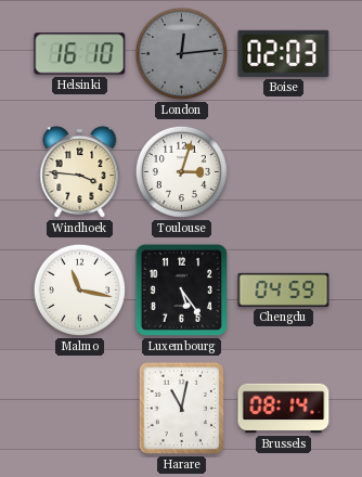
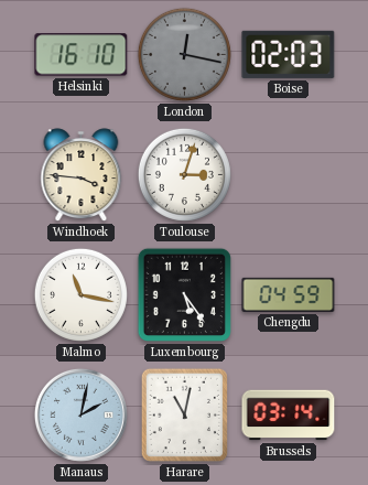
London: 12:14 -> 12:17
Manaus: none -> 2:02
Brussels: 08:14 -> 03:14
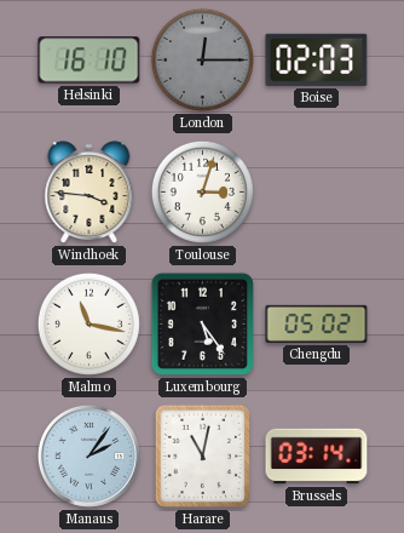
London: 12:17 -> 12:15
Chengdu: 04:59 -> 05:02
Manaus: 2:02 -> 2:06
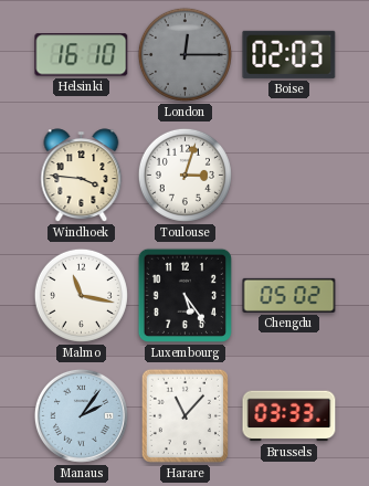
Harare: 11:02 -> 11:07
Brussels: 03:14 -> 03:33
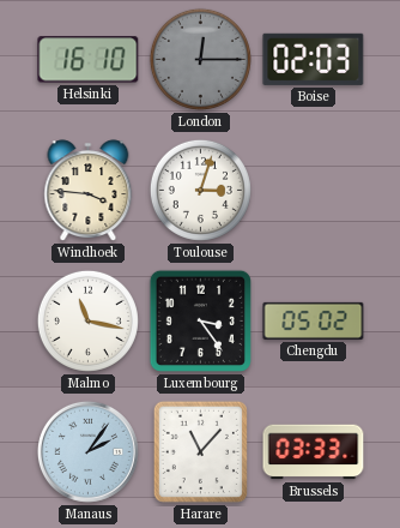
Luxembourg: 5:24 -> 3:24
